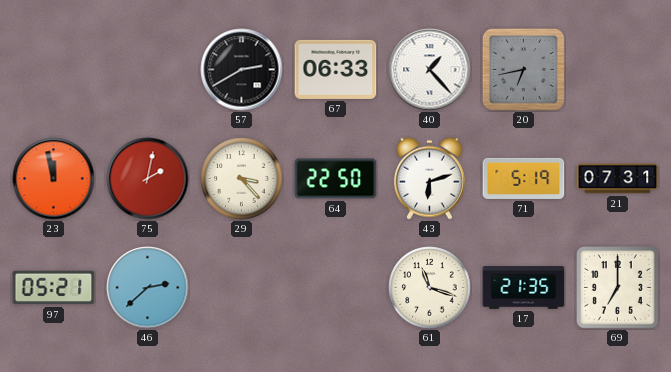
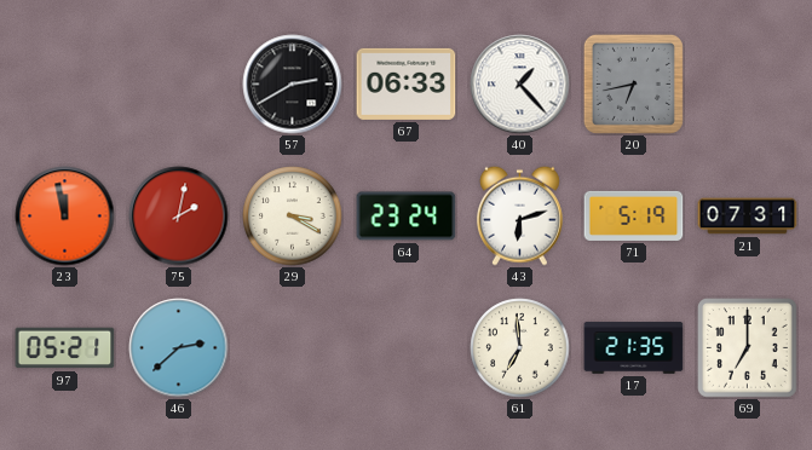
29: 3:23 -> 3:20
64: 22:50 -> 23:24
61: 11:18 -> 6:59
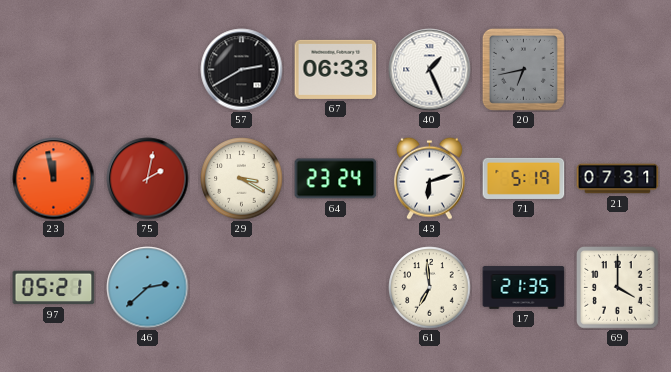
40: 1:23 -> 1:26
69: 7:00 -> 4:00
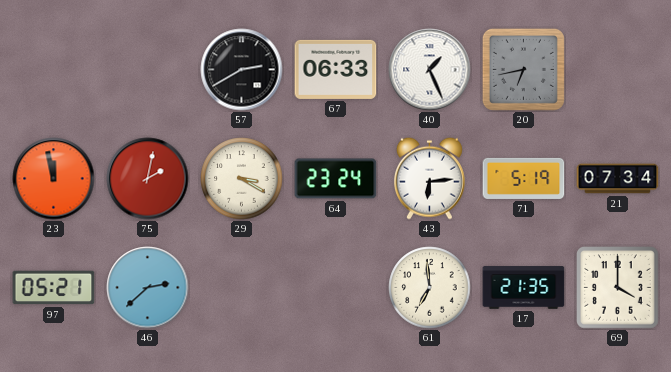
43: 6:12 -> 6:14
21: 07:31 -> 07:34
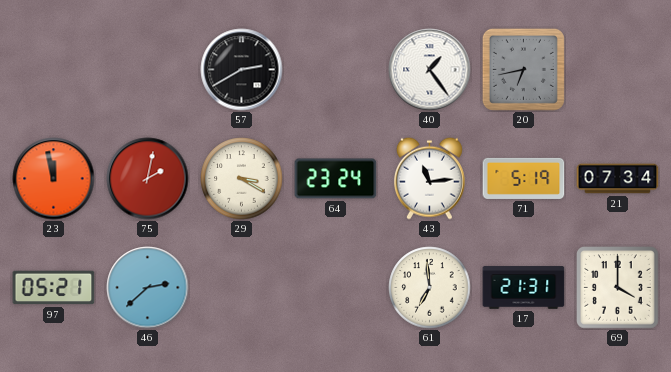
67: 06:33 -> none
40: 1:26 -> 1:24
43: 6:14 -> 11:14
17: 21:35 -> 21:31
